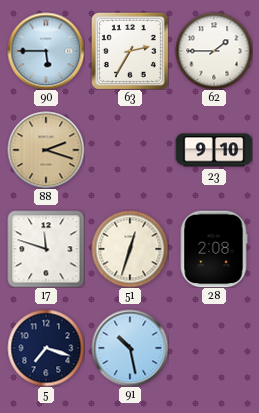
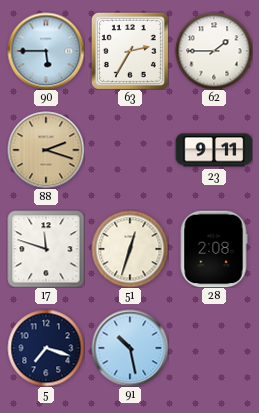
23: 9:10 -> 9:11
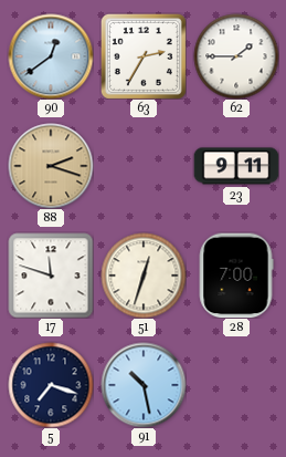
90: 5:45 -> 12:39
28: 2:08 -> 7:00
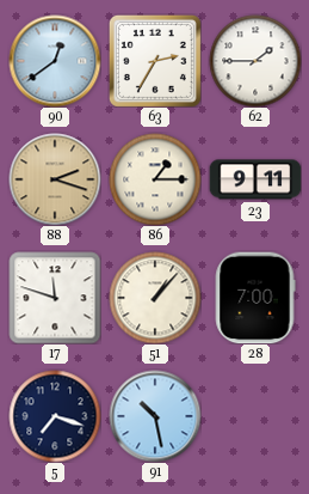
86: none -> 1:15
51: 12:33 -> 1:07
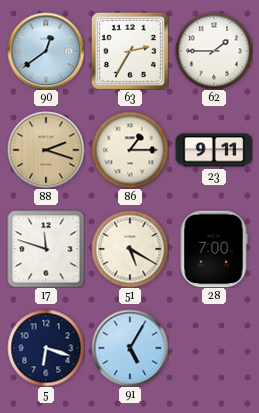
51: 1:07 -> 5:20
5: 7:18 -> 6:18
91: 10:28 -> 5:05
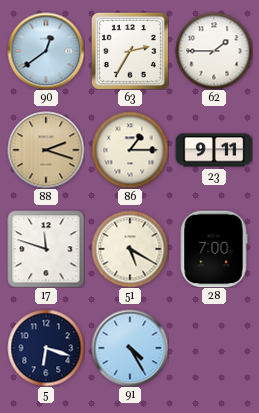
91: 5:05 -> 4:25
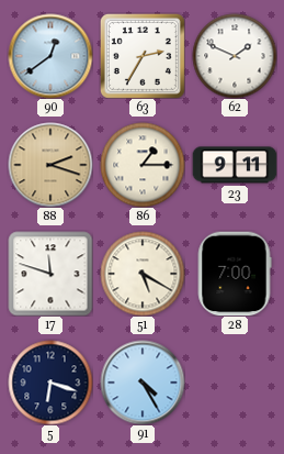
62: 1:45 -> 1:49
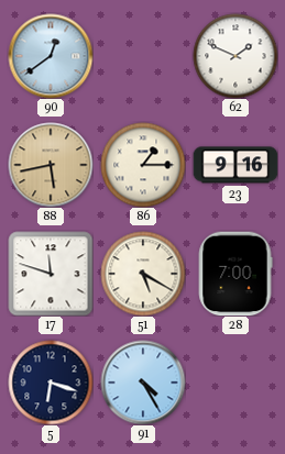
63: 2:35 -> none
88: 2:18 -> 5:43
23: 9:11 -> 9:16
